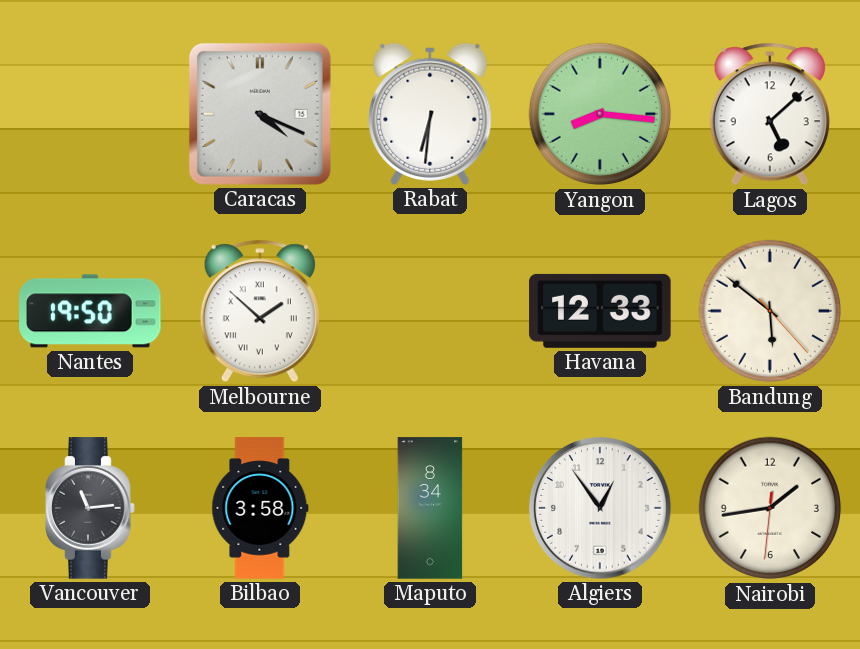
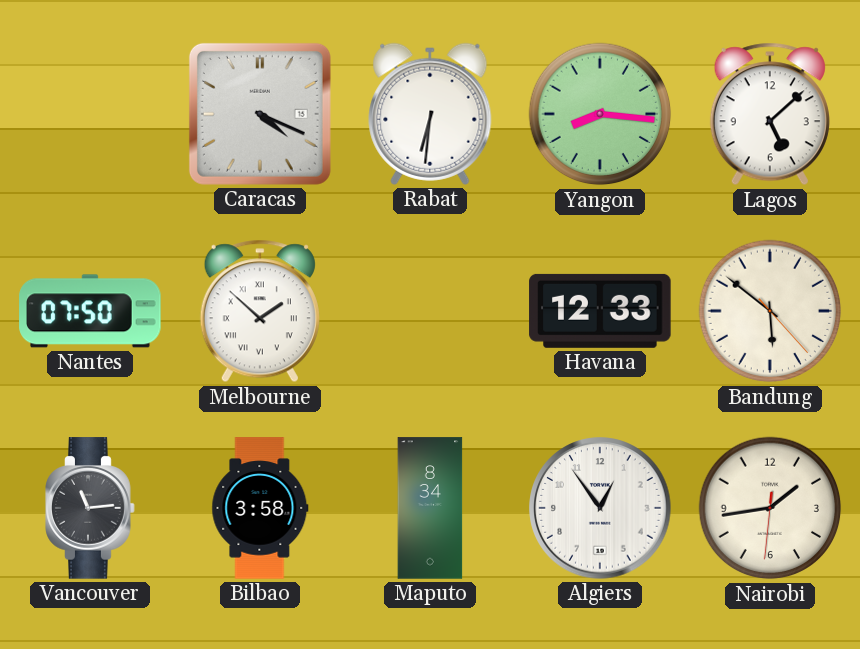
Nantes: 19:50 -> 07:50
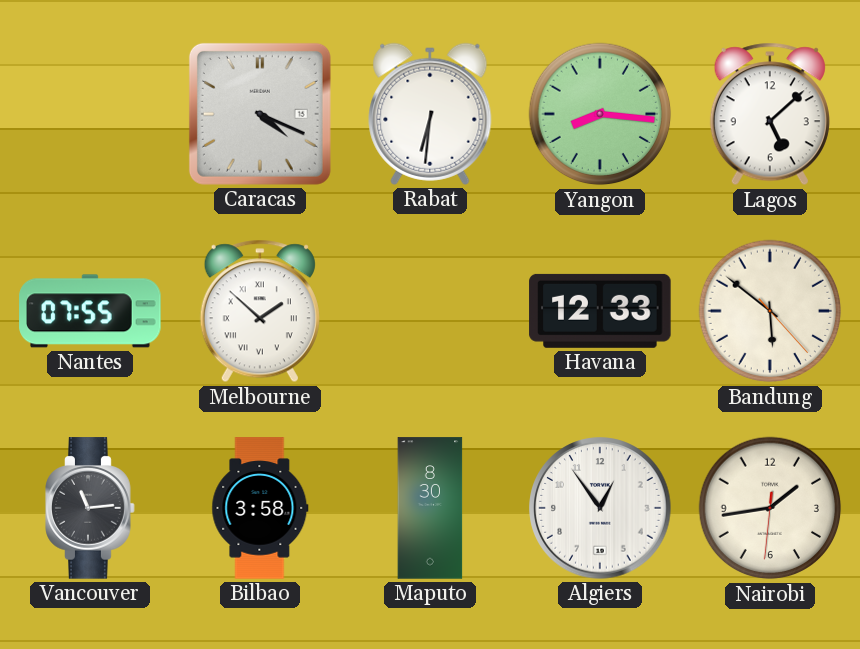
Nantes: 07:50 -> 07:55
Maputo: 8:34 -> 8:30
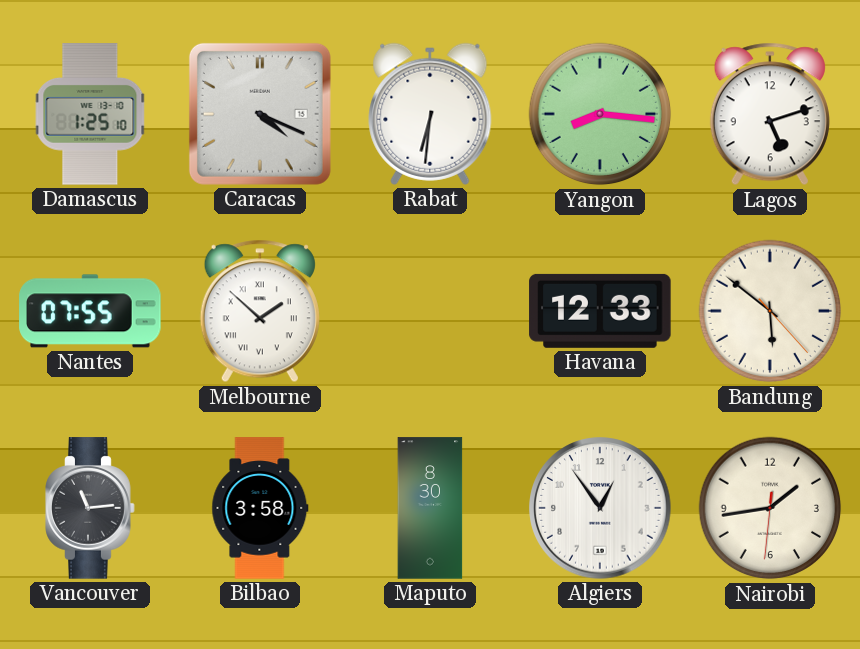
Damascus: none -> 1:25
Lagos: 5:08 -> 5:12
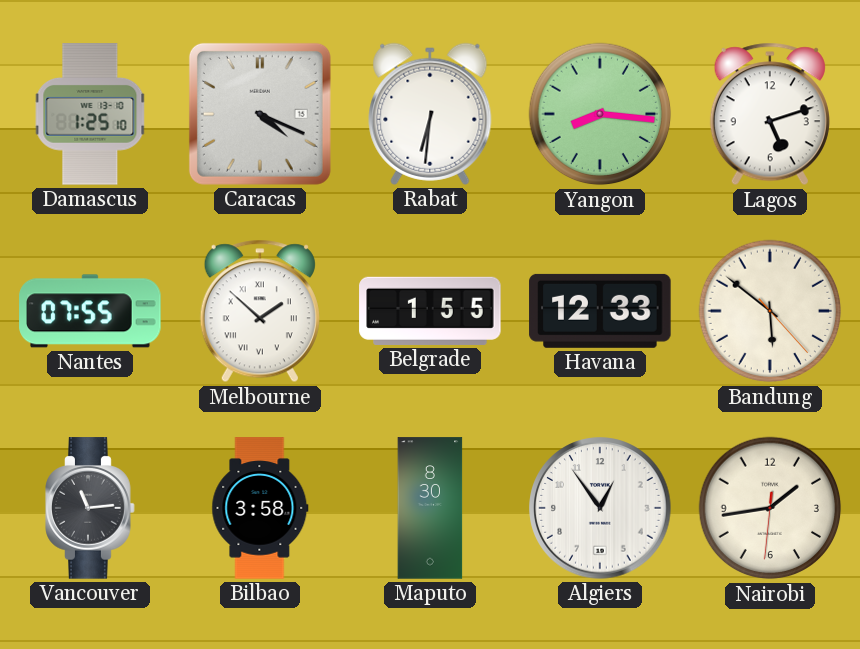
Belgrade: none -> 1:55
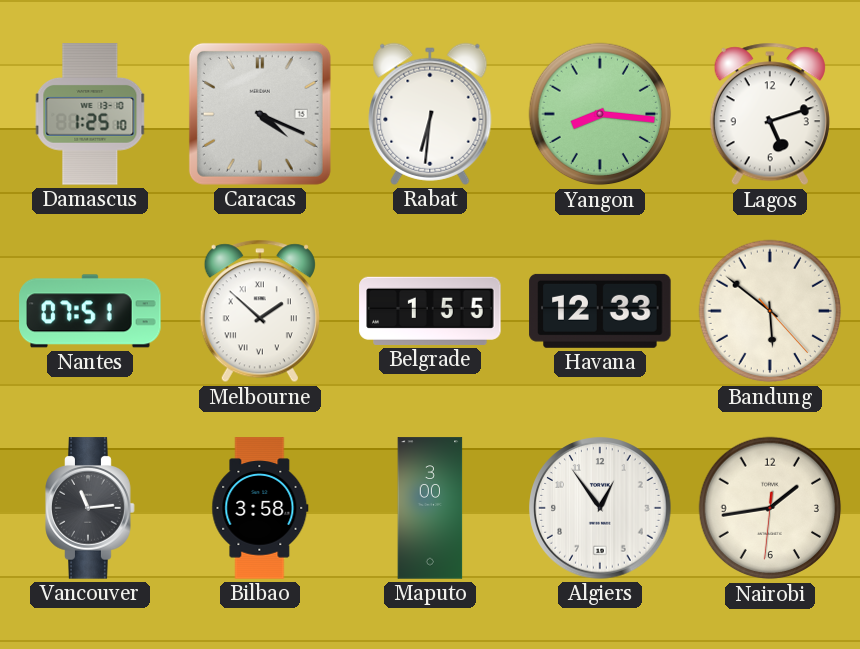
Nantes: 07:55 -> 07:51
Maputo: 8:30 -> 3:00
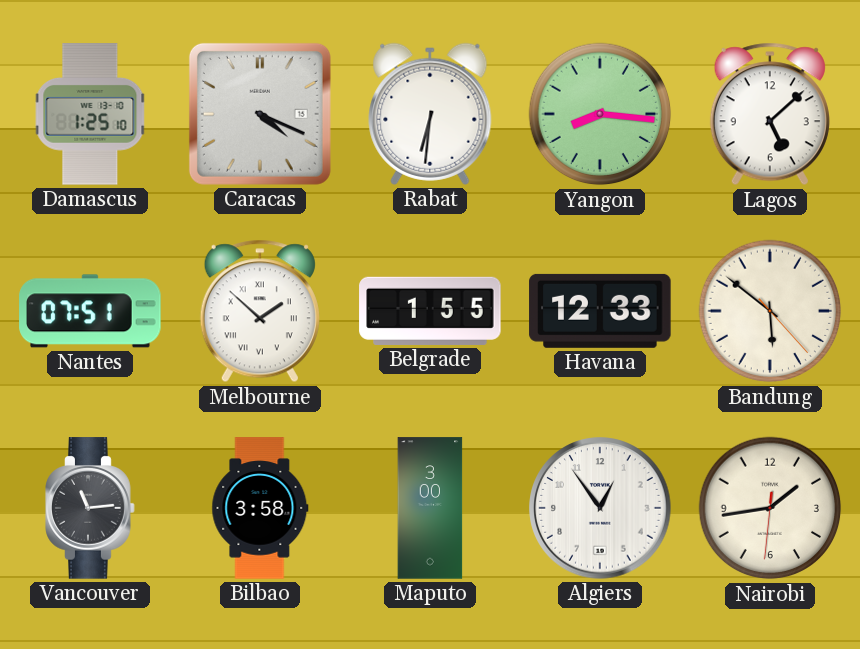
Lagos: 5:12 -> 5:08
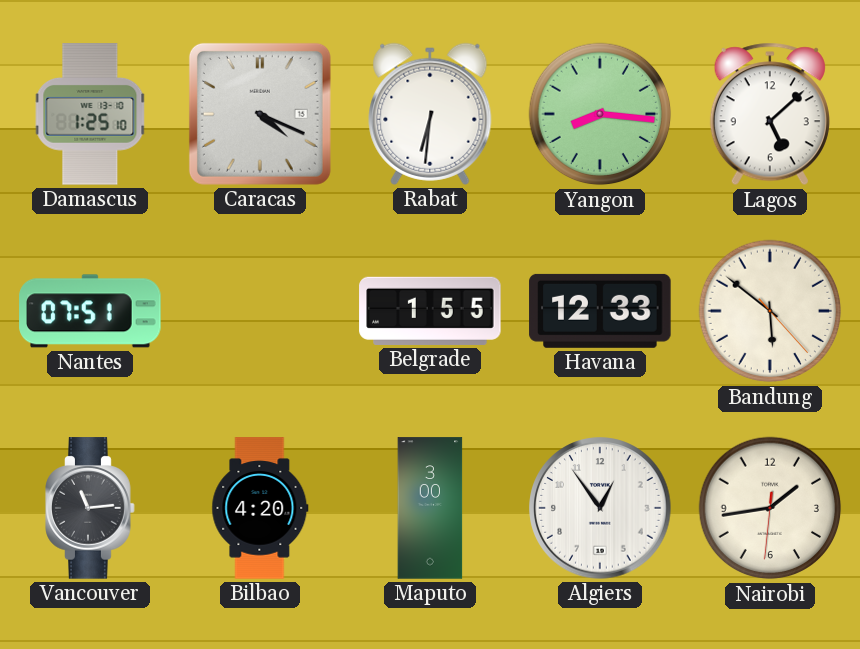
Melbourne: 1:52 -> none
Bilbao: 3:58 -> 4:20
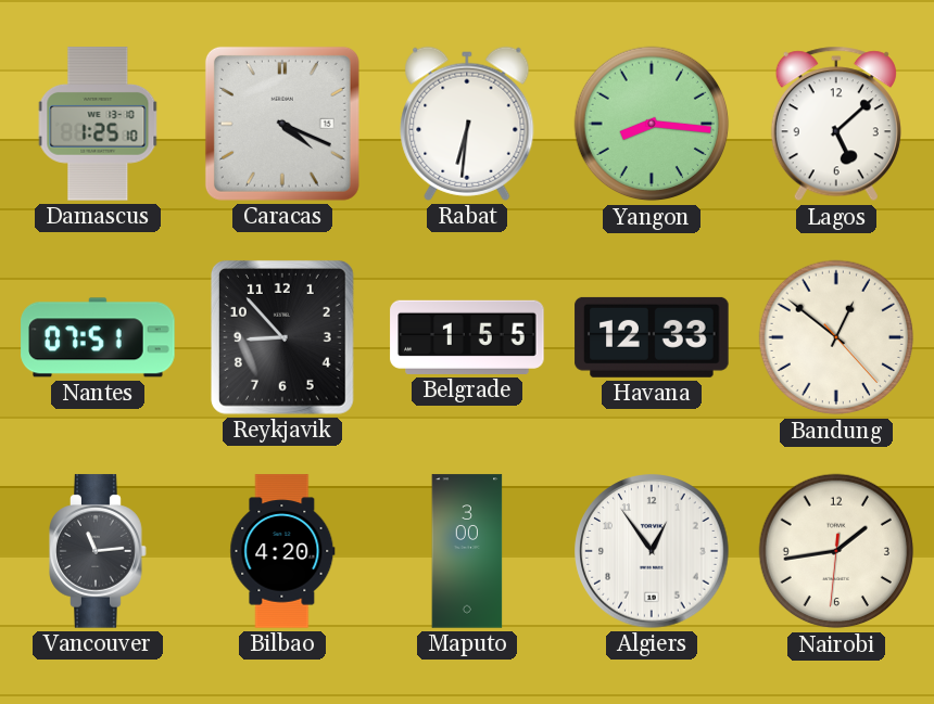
Reykjavik: none -> 8:53
Bandung: 5:51 -> 12:51
